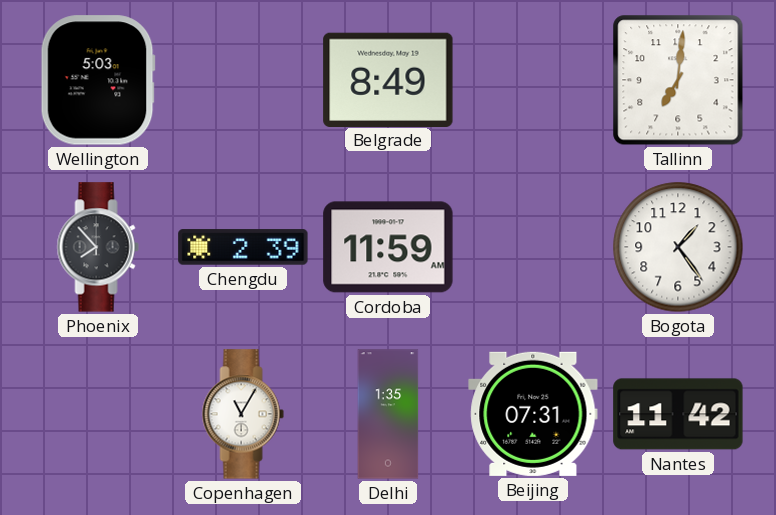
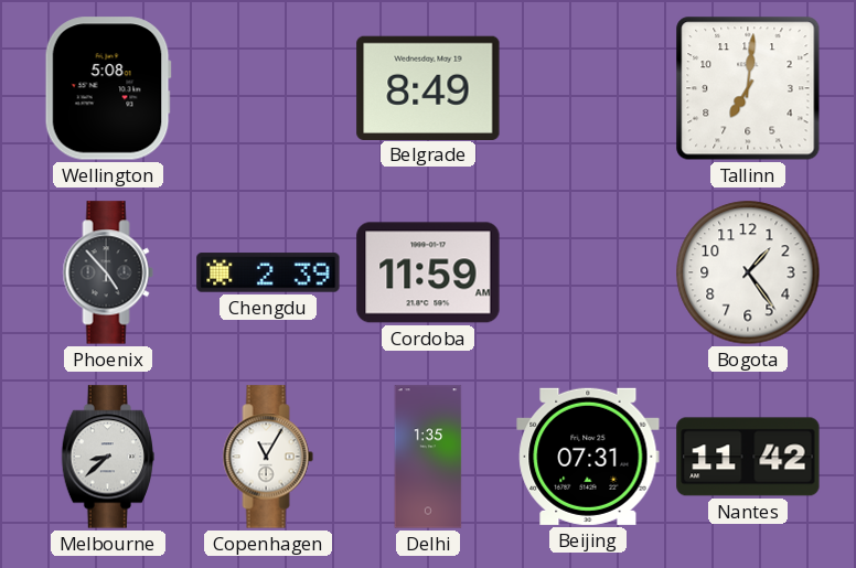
Wellington: 5:03 -> 5:08
Phoenix: 7:53 -> 4:53
Melbourne: none -> 8:38
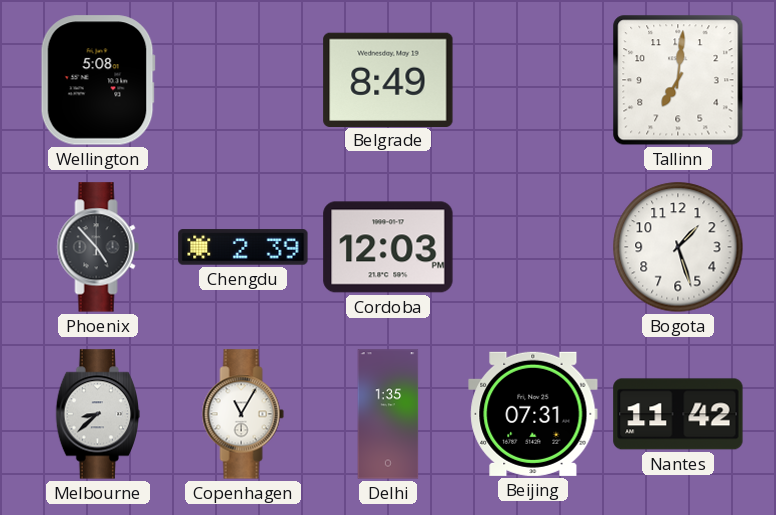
Cordoba: 11:59 -> 12:03
Bogota: 1:24 -> 1:27
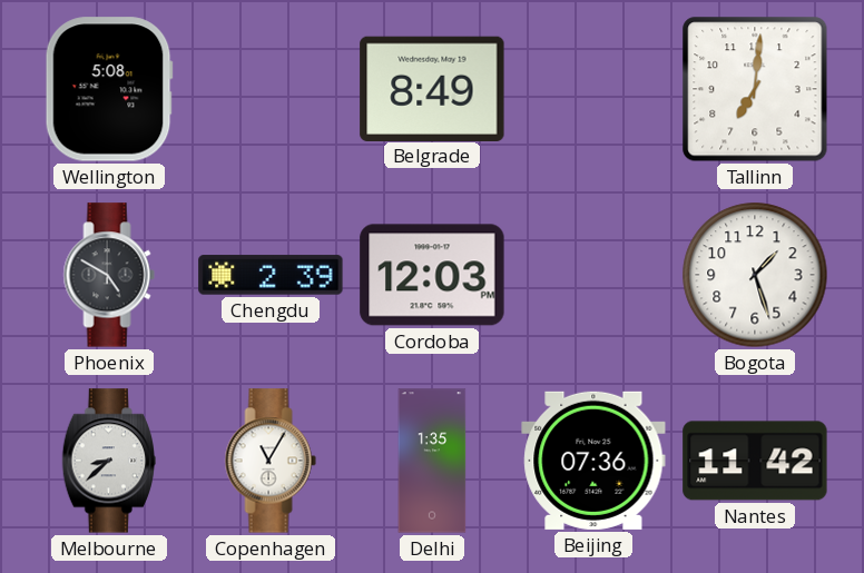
Phoenix: 4:53 -> 4:50
Beijing: 07:31 -> 07:36
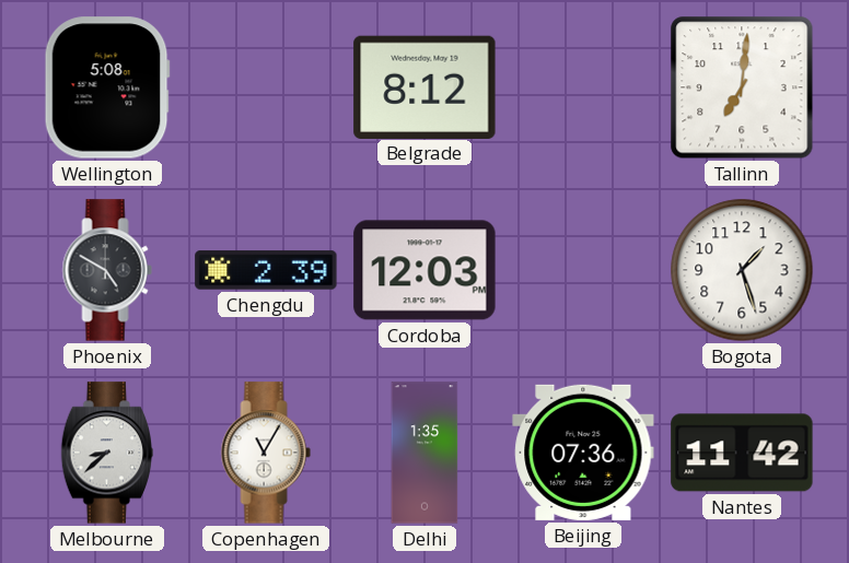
Belgrade: 8:49 -> 8:12
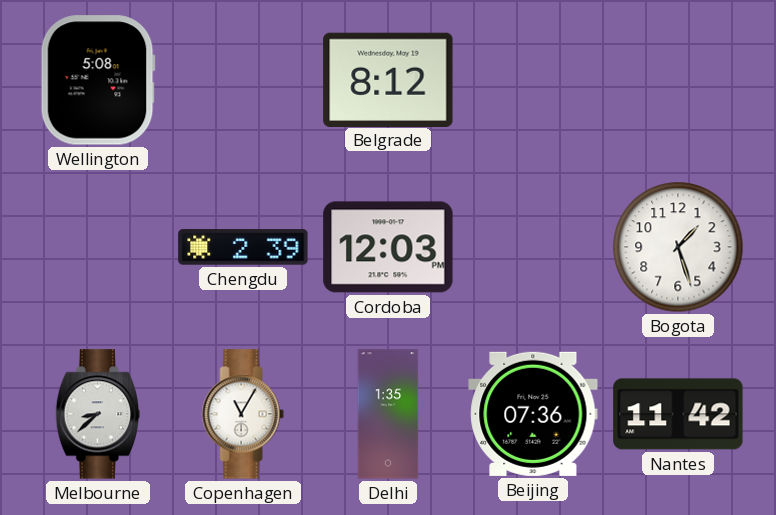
Tallinn: 7:01 -> none
Phoenix: 4:50 -> none
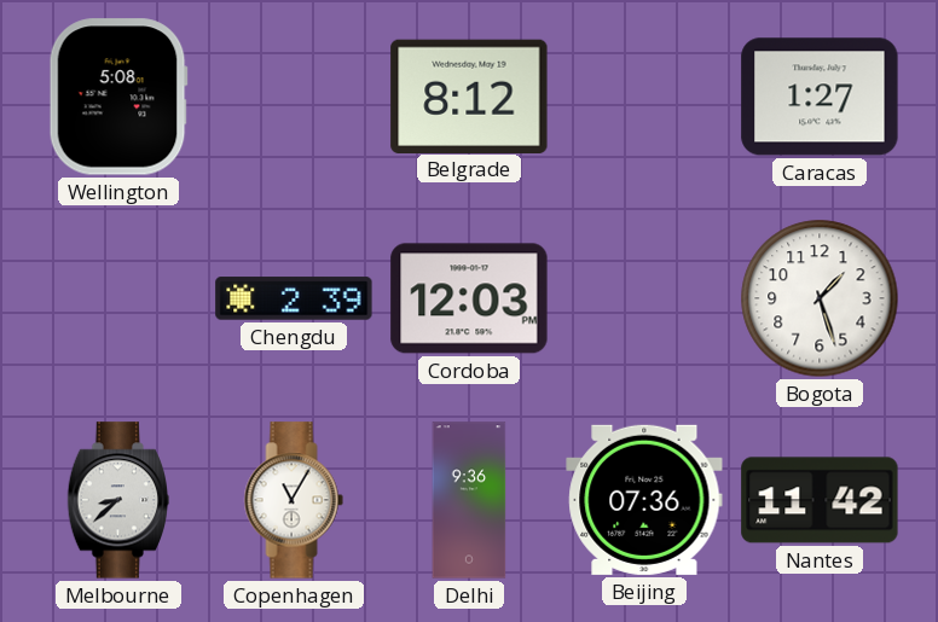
Caracas: none -> 1:27
Delhi: 1:35 -> 9:36
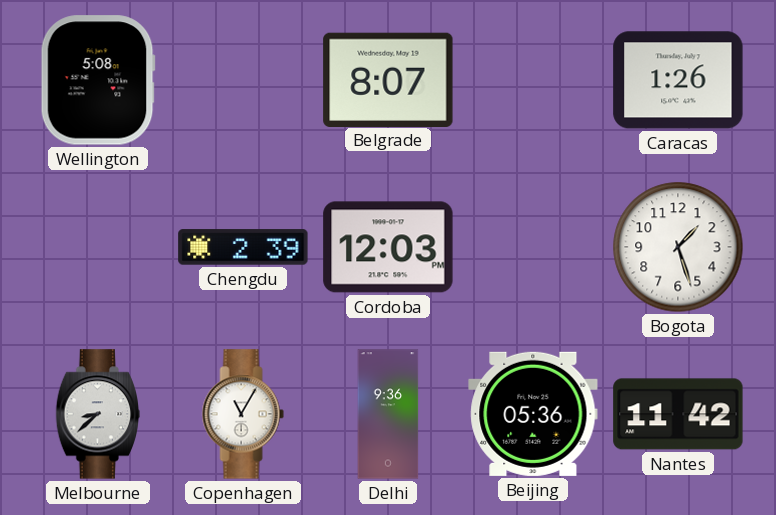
Belgrade: 8:12 -> 8:07
Caracas: 1:27 -> 1:26
Beijing: 07:36 -> 05:36
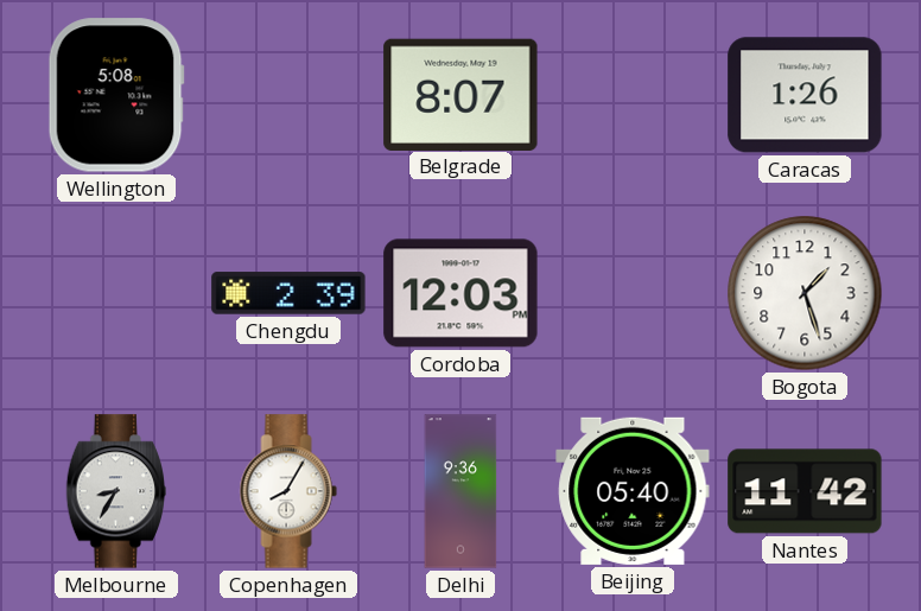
Melbourne: 8:38 -> 8:35
Copenhagen: 11:05 -> 8:05
Beijing: 05:36 -> 05:40
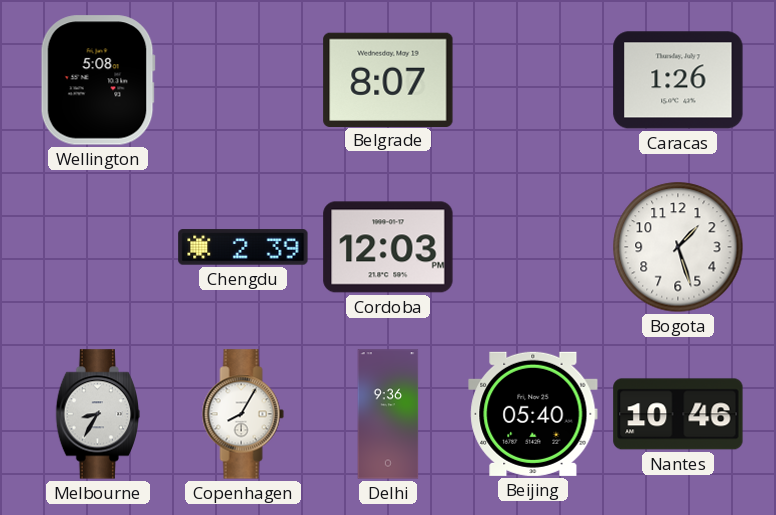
Nantes: 11:42 -> 10:46
